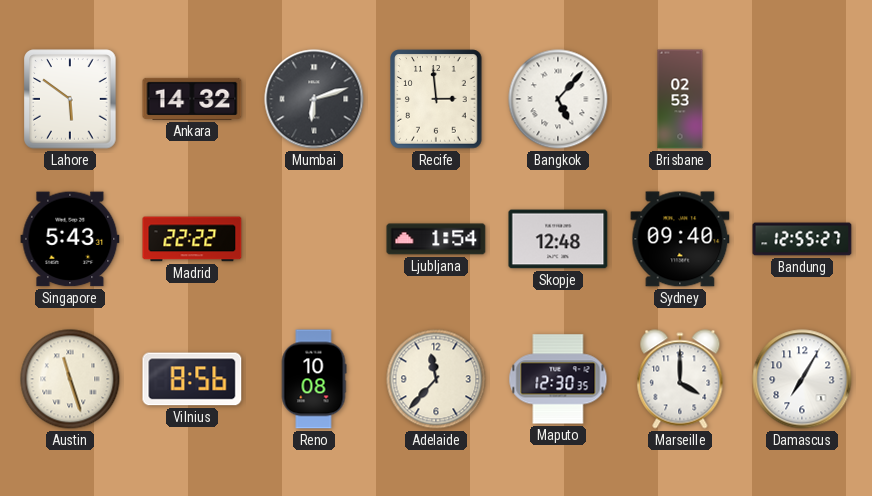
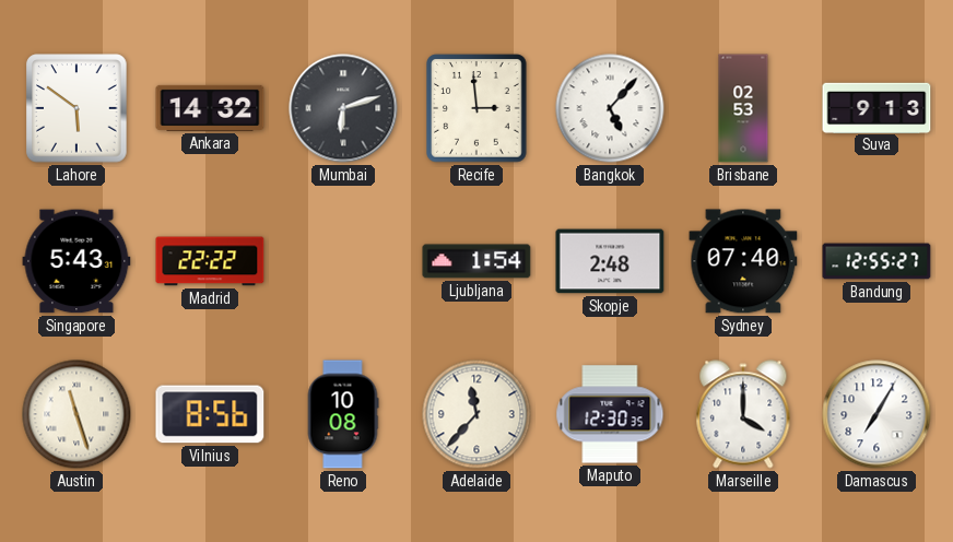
Suva: none -> 9:13
Skopje: 12:48 -> 2:48
Sydney: 09:40 -> 07:40
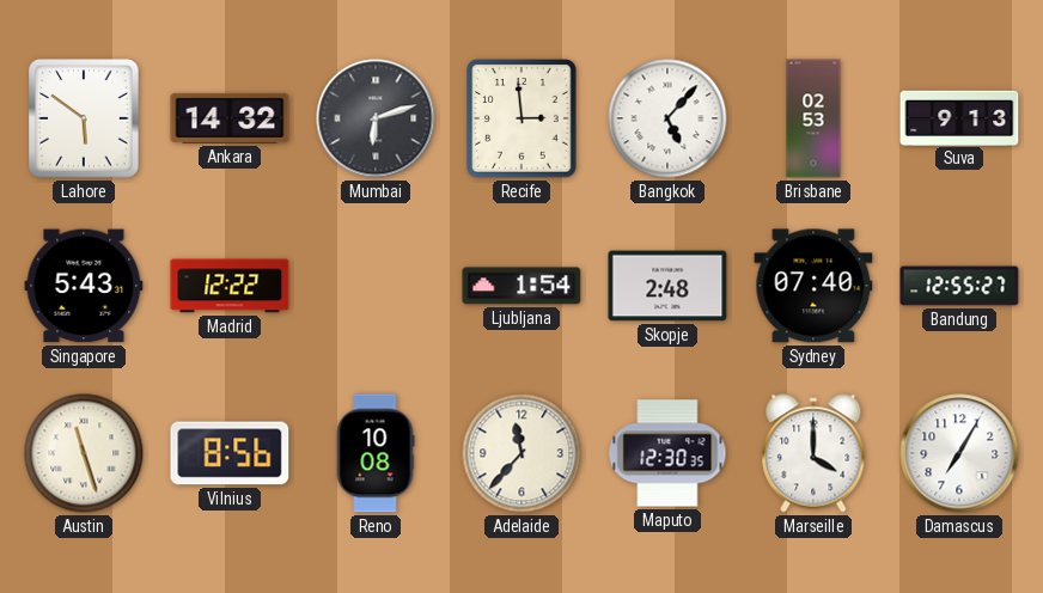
Madrid: 22:22 -> 12:22
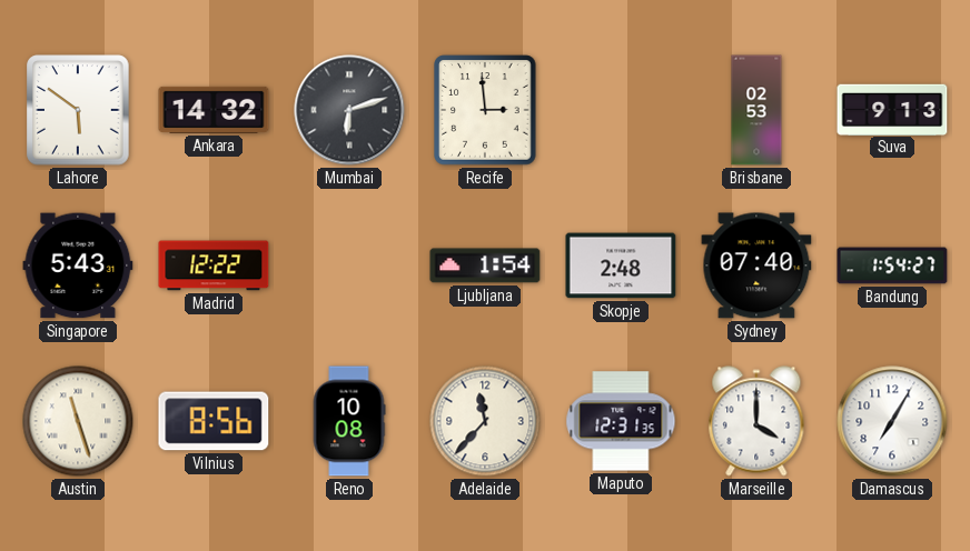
Bangkok: 5:07 -> none
Bandung: 12:55 -> 1:54
Maputo: 12:30 -> 12:31
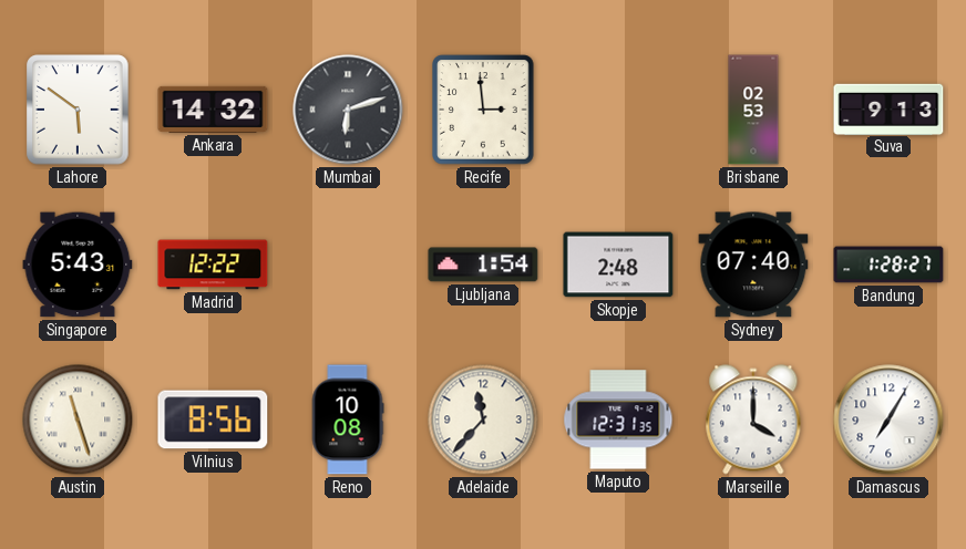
Bandung: 1:54 -> 1:28
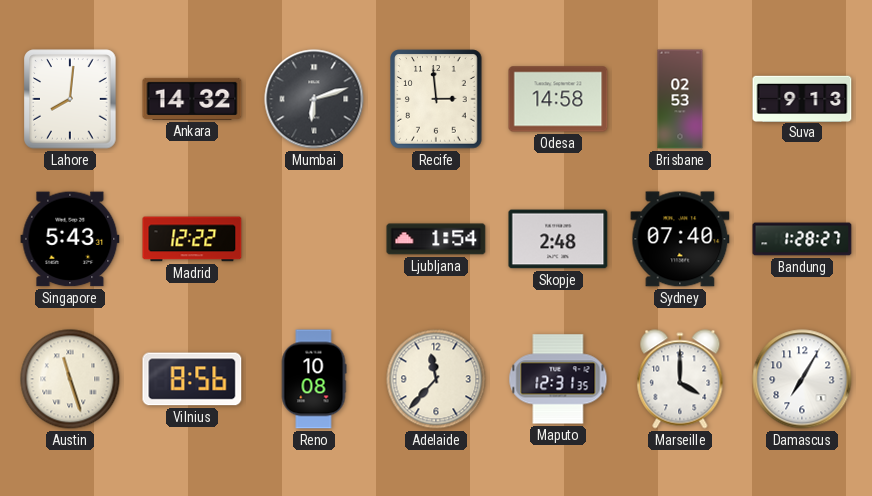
Lahore: 5:51 -> 8:01
Odesa: none -> 14:58
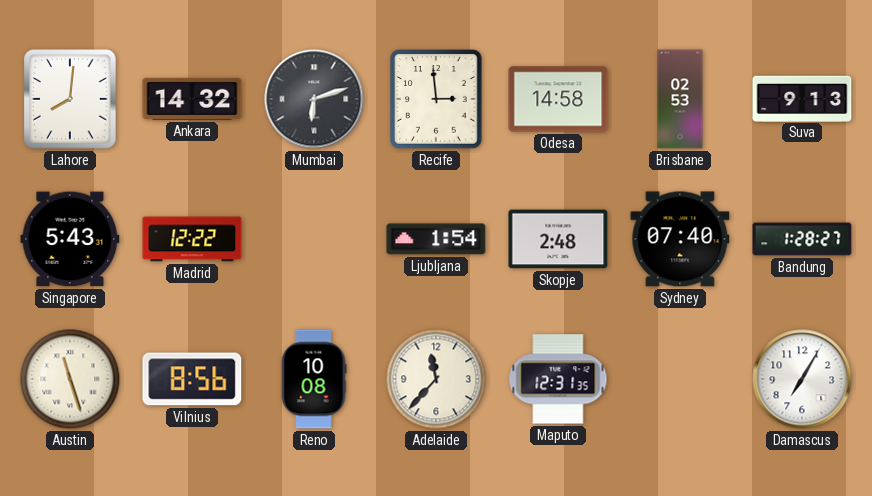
Marseille: 4:00 -> none
